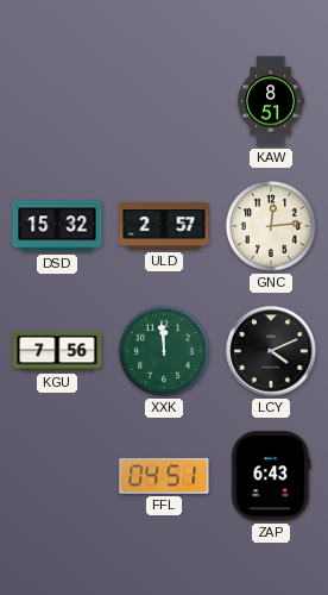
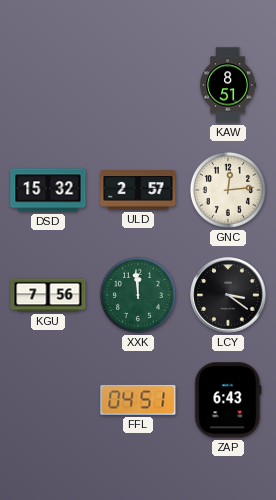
LCY: 4:11 -> 3:21
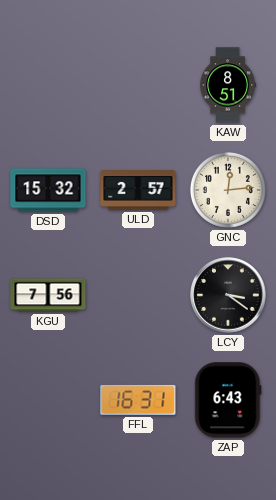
XXK: 11:59 -> none
FFL: 04:51 -> 16:31
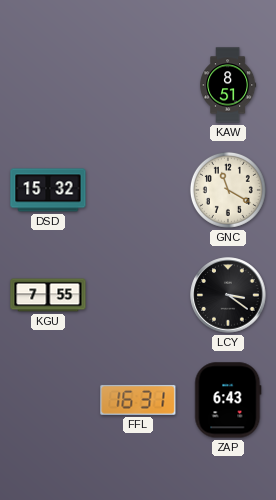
ULD: 2:57 -> none
GNC: 12:14 -> 11:20
KGU: 7:56 -> 7:55
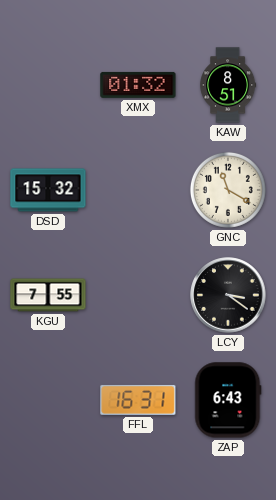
XMX: none -> 01:32
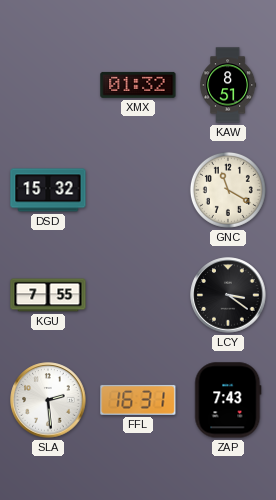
SLA: none -> 2:29
ZAP: 6:43 -> 7:43
